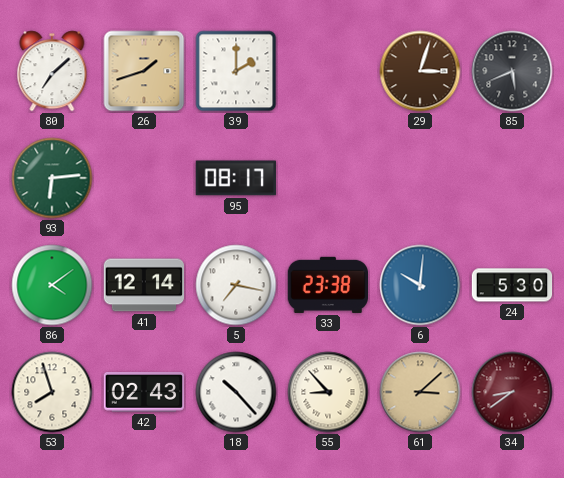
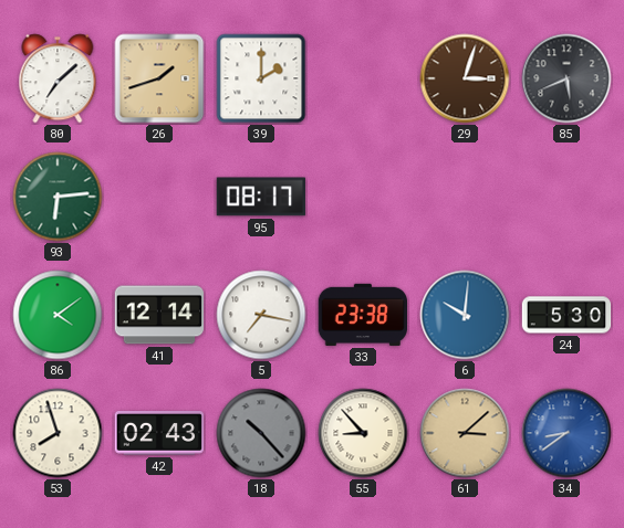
18 dial: white -> grey
34 dial: burgundy -> blue
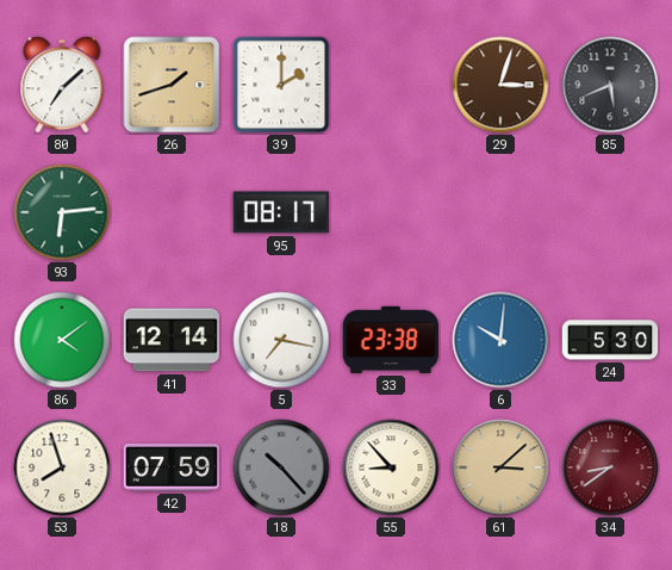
42: 02:43 -> 07:59
34 dial: blue -> burgundy
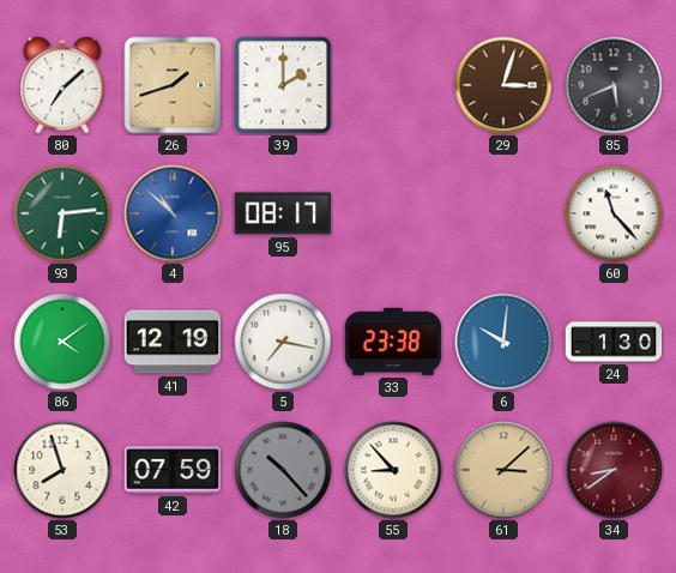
4: none -> 10:52
60: none -> 11:23
41: 12:14 -> 12:19
24: 5:30 -> 1:30
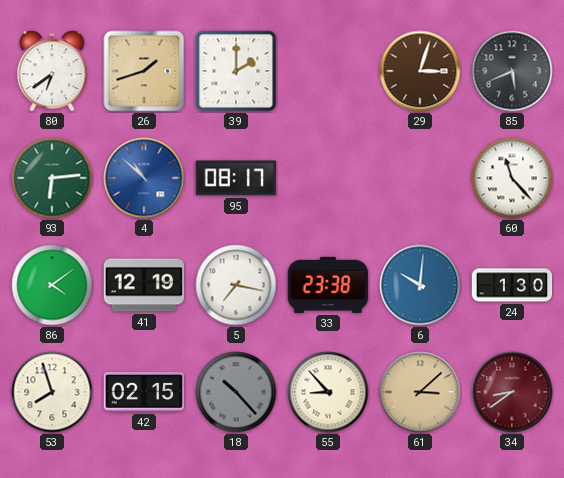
80: 7:08 -> 6:39
42: 07:59 -> 02:15
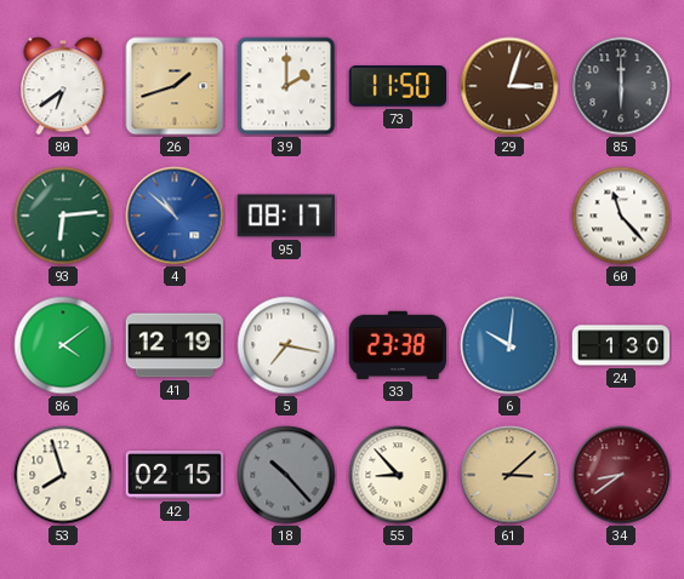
73: none -> 11:50
85: 5:41 -> 6:00
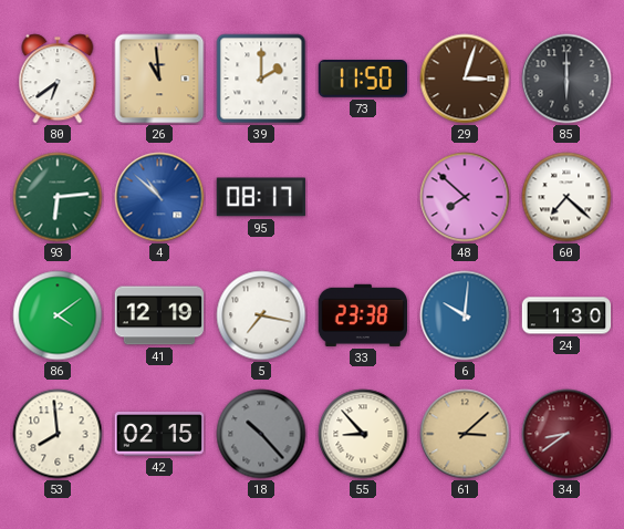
26: 1:42 -> 10:59
48: none -> 7:52
60: 11:23 -> 7:22
53: 7:57 -> 7:59
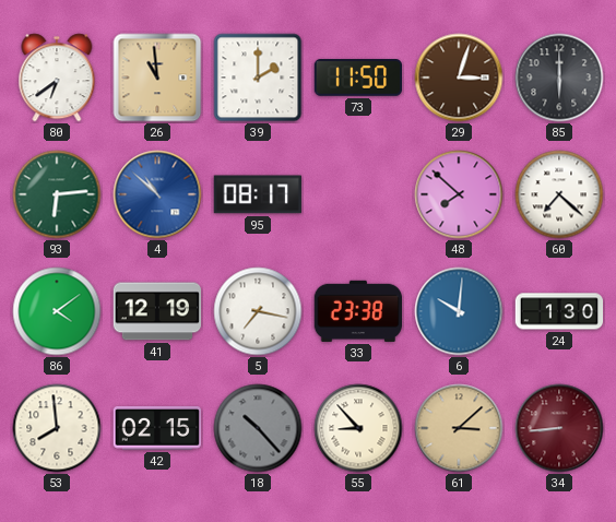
34: 8:39 -> 8:44
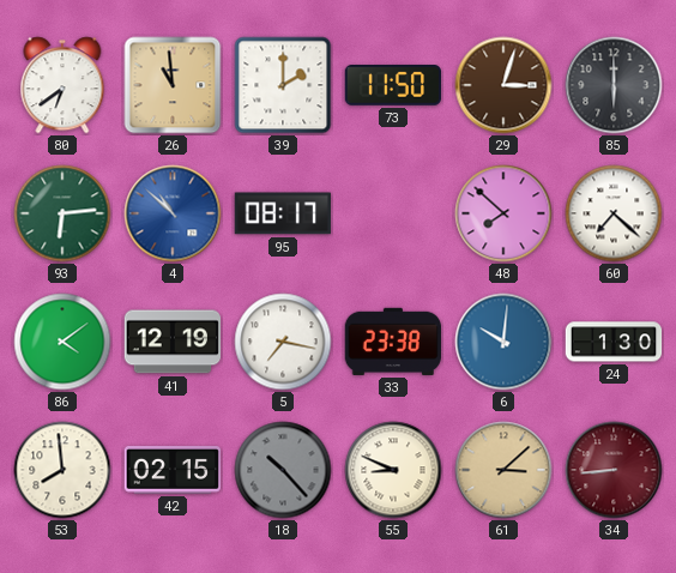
55: 8:53 -> 8:49
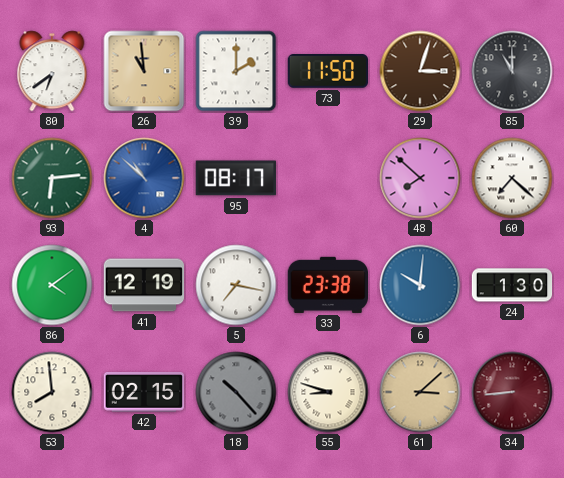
85: 6:00 -> 11:00
55: 8:49 -> 8:48
